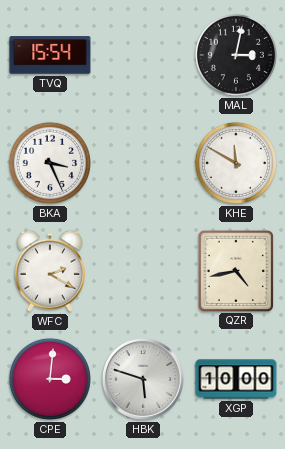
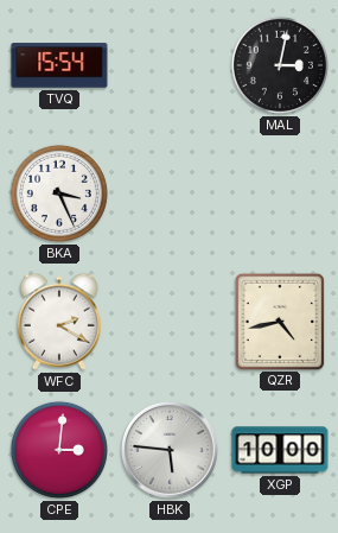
KHE: 11:50 -> none
HBK: 5:48 -> 5:46
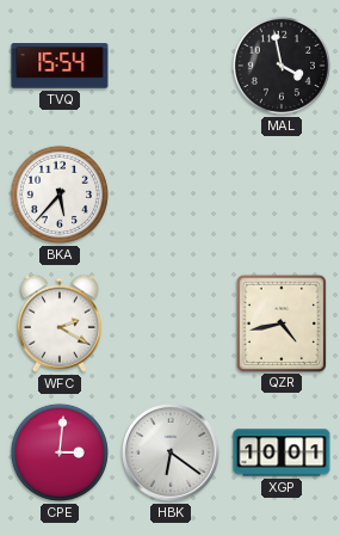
MAL: 3:02 -> 3:58
BKA: 3:26 -> 5:37
HBK: 5:46 -> 6:21
XGP: 10:00 -> 10:01
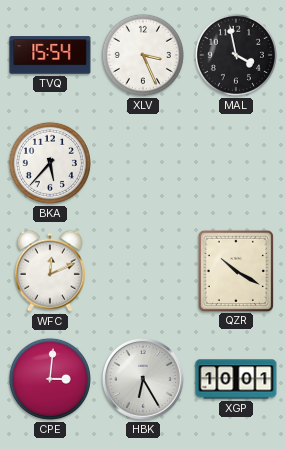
XLV: none -> 3:26
WFC: 2:20 -> 12:11
QZR: 4:43 -> 10:20
HBK: 6:21 -> 6:25
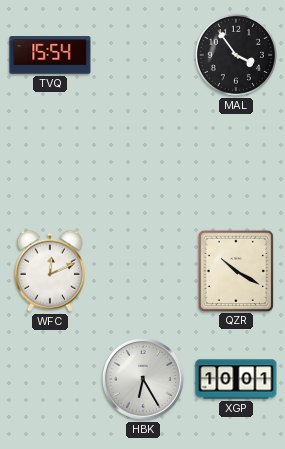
XLV: 3:26 -> none
MAL: 3:58 -> 3:54
BKA: 5:37 -> none
CPE: 3:01 -> none
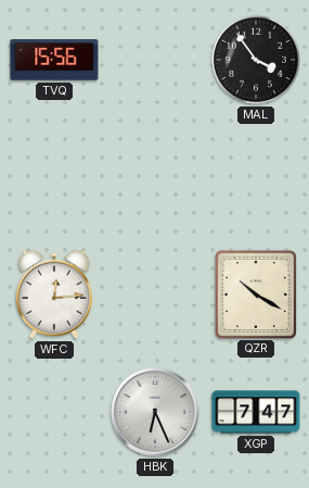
TVQ: 15:54 -> 15:56
WFC: 12:11 -> 12:14
HBK: 6:25 -> 6:26
XGP: 10:01 -> 7:47
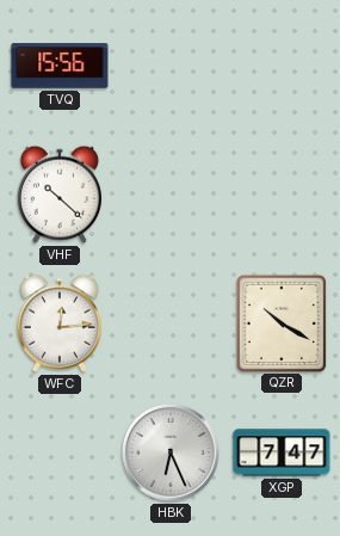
MAL: 3:54 -> none
VHF: none -> 10:22
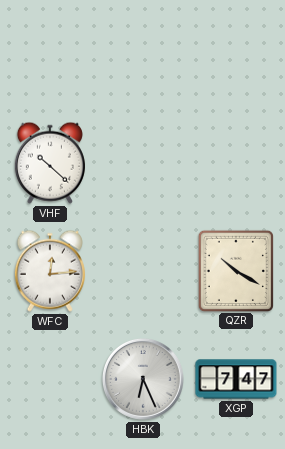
TVQ: 15:56 -> none
